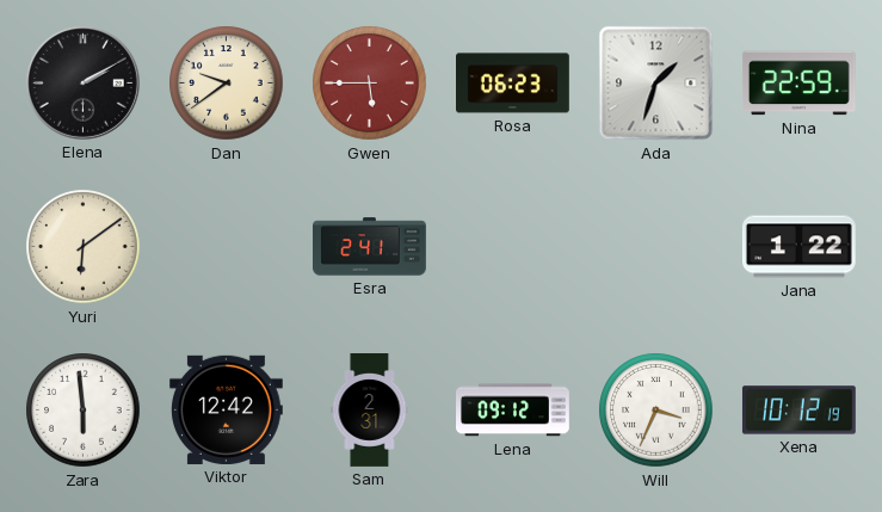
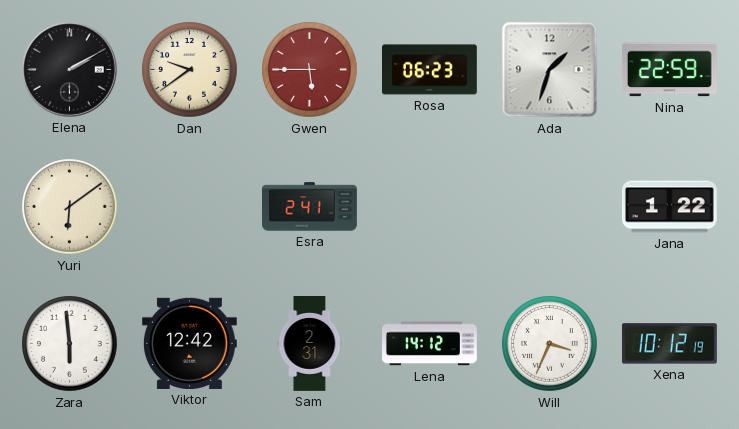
Lena: 09:12 -> 14:12
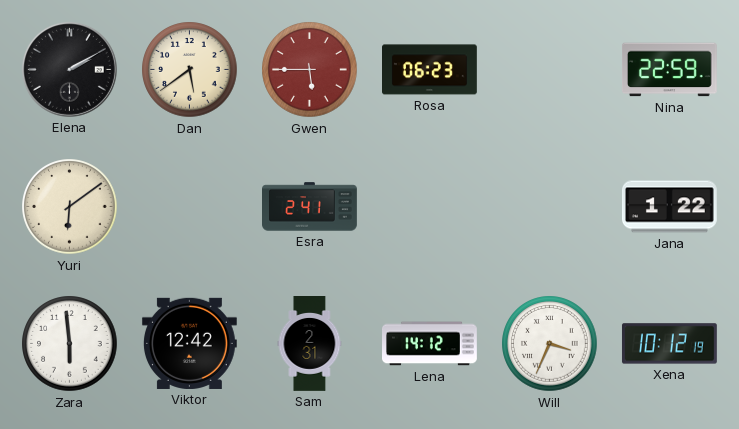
Dan: 9:39 -> 5:39
Ada: 1:33 -> none
